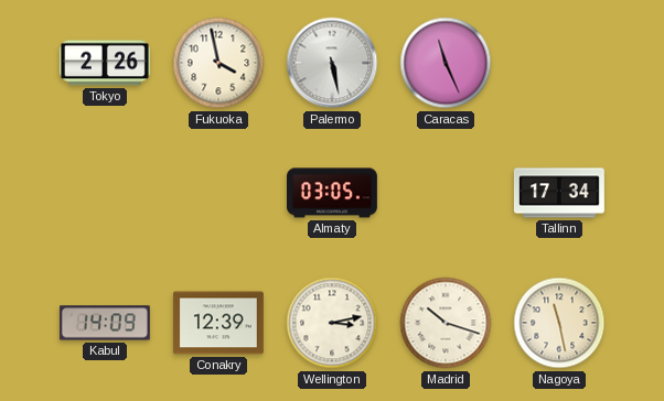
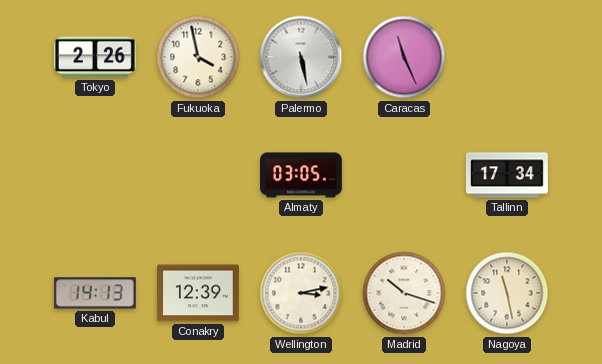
Kabul: 14:09 -> 14:13
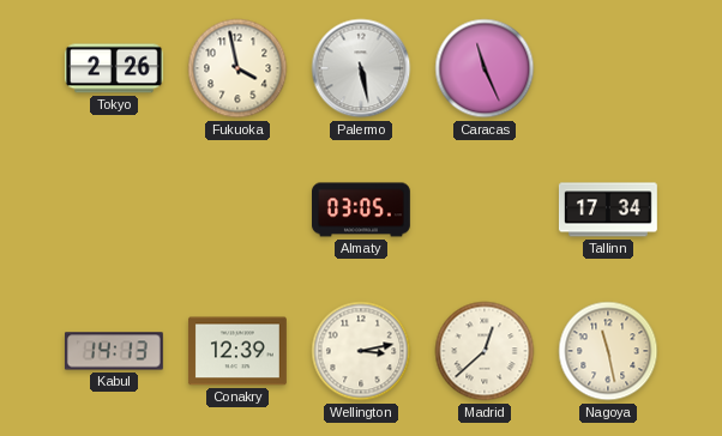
Madrid: 10:18 -> 12:38
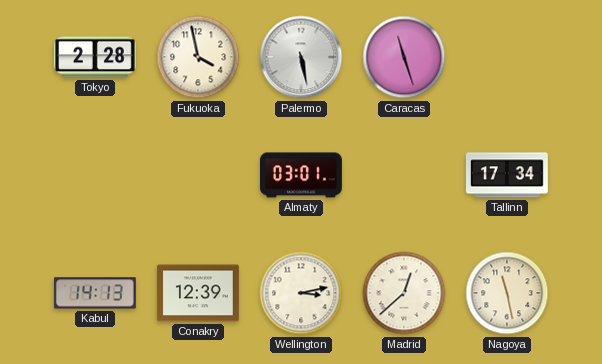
Tokyo: 2:26 -> 2:28
Caracas: 11:26 -> 11:27
Almaty: 03:05 -> 03:01
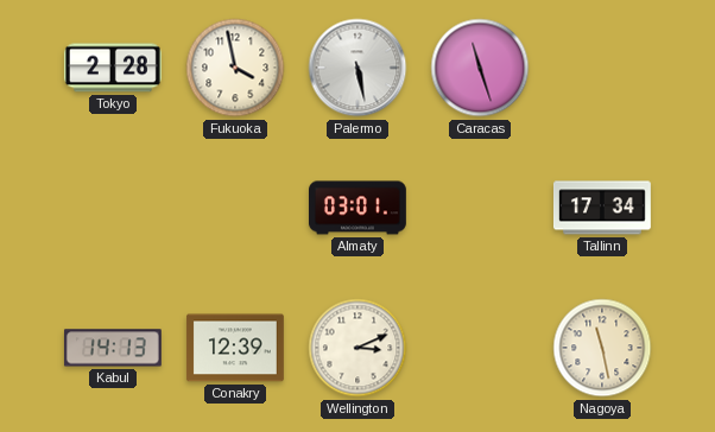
Wellington: 3:13 -> 3:11
Madrid: 12:38 -> none
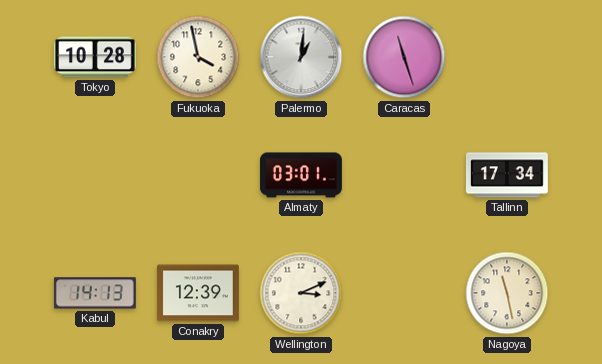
Tokyo: 2:28 -> 10:28
Palermo: 5:28 -> 1:01
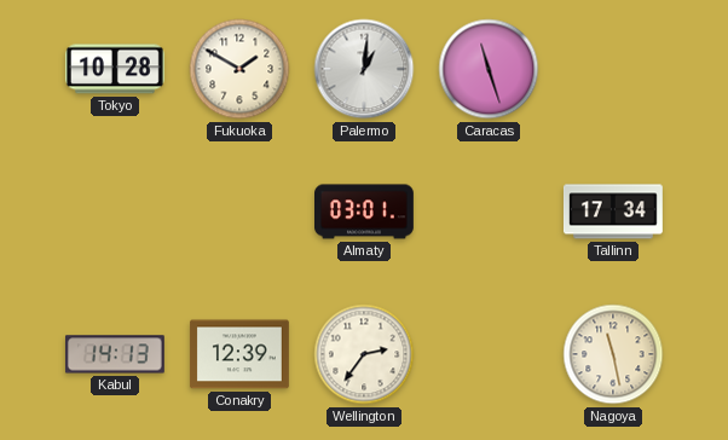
Fukuoka: 3:58 -> 1:50
Wellington: 3:11 -> 2:36
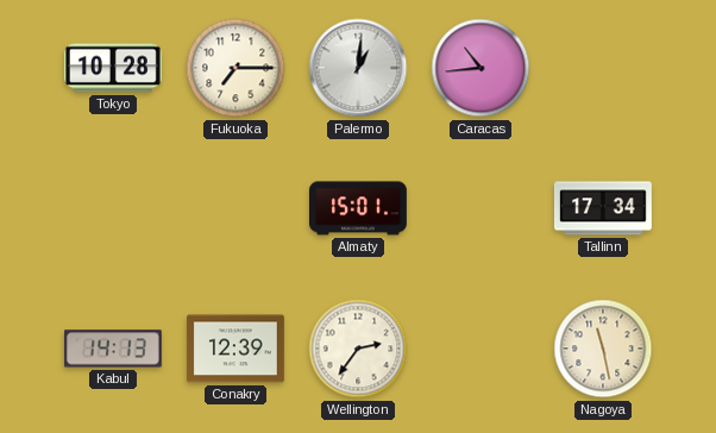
Fukuoka: 1:50 -> 7:15
Caracas: 11:27 -> 10:44
Almaty: 03:01 -> 15:01
